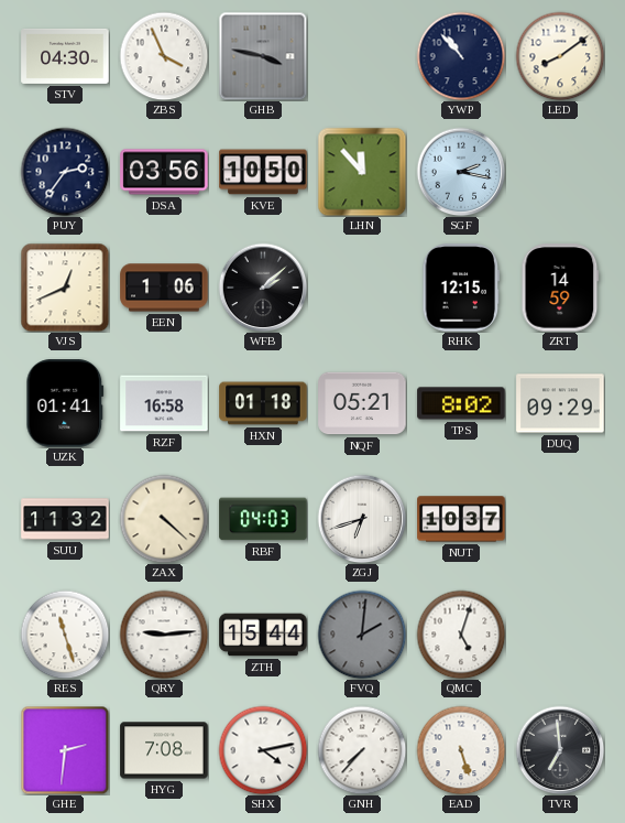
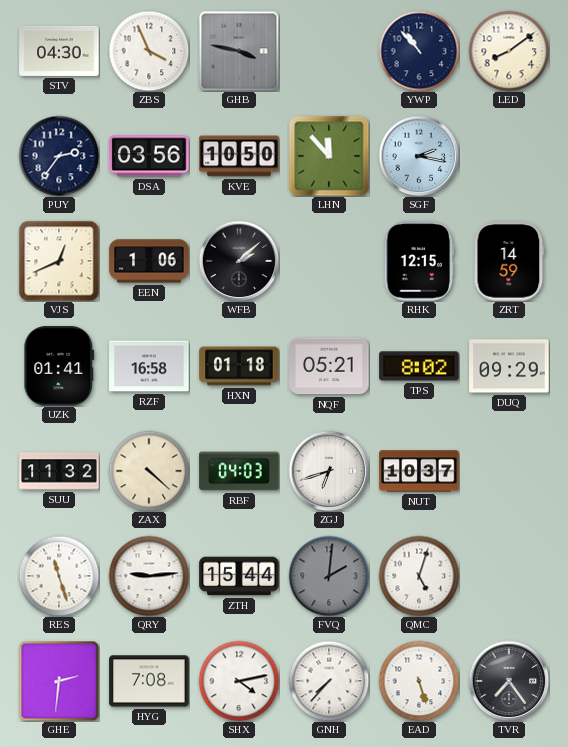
TVR: 6:59 -> 7:24
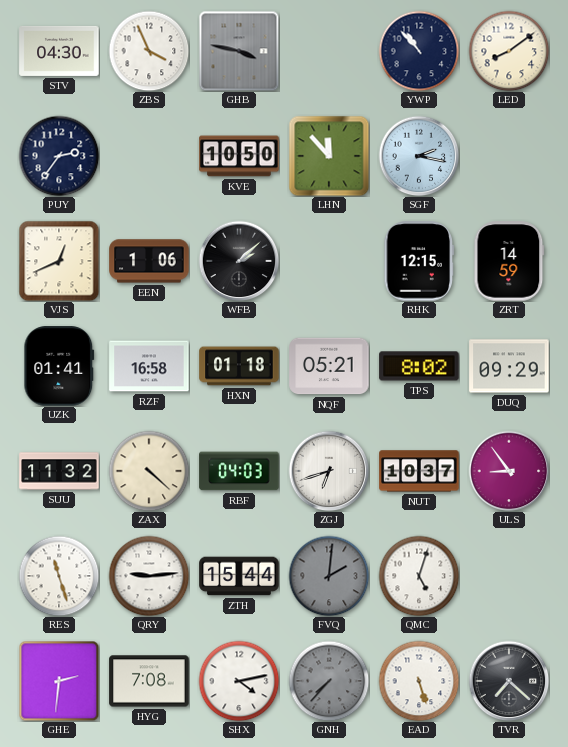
DSA: 03:56 -> none
ULS: none -> 8:54
GNH dial: white -> grey
TVR: 7:24 -> 7:22
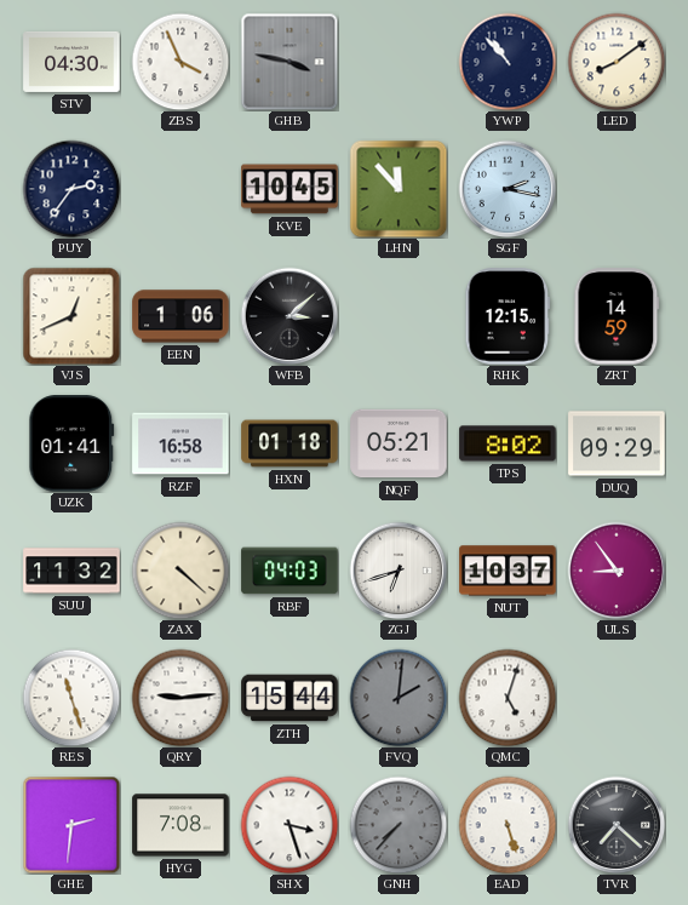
KVE: 10:50 -> 10:45
WFB: 2:08 -> 3:08
SHX: 4:13 -> 3:27
